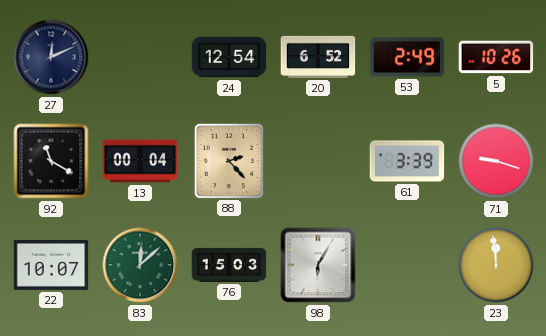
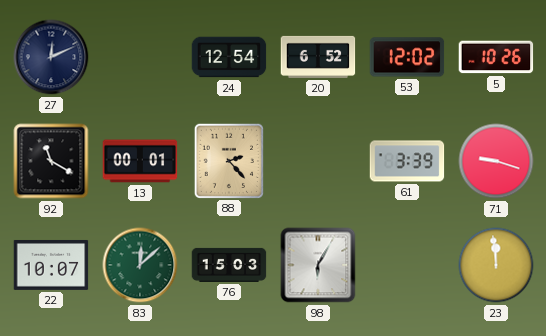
53: 2:49 -> 12:02
13: 00:04 -> 00:01
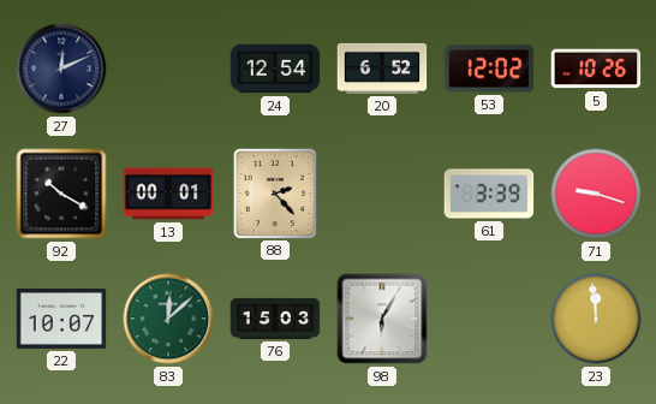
92: 11:20 -> 10:20
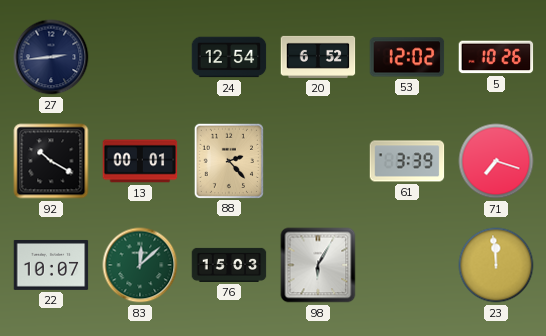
27: 12:11 -> 2:44
71: 9:18 -> 7:18
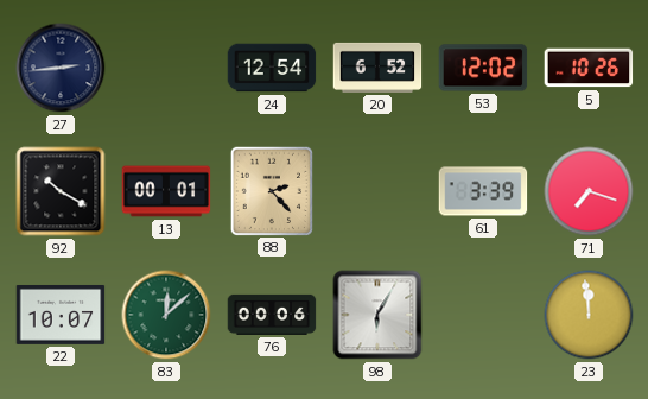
76: 15:03 -> 00:06
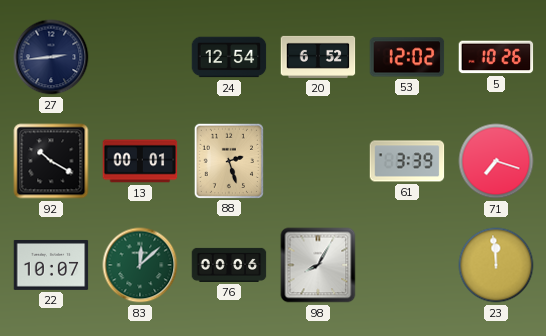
88: 2:23 -> 2:27
98: 6:05 -> 8:05
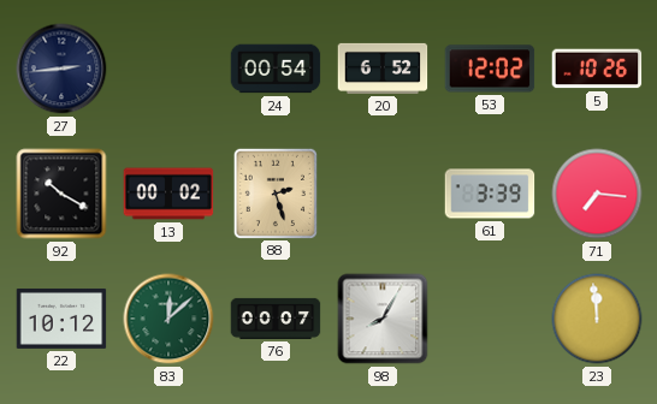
24: 12:54 -> 00:54
13: 00:01 -> 00:02
71: 7:18 -> 7:16
22: 10:07 -> 10:12
76: 00:06 -> 00:07
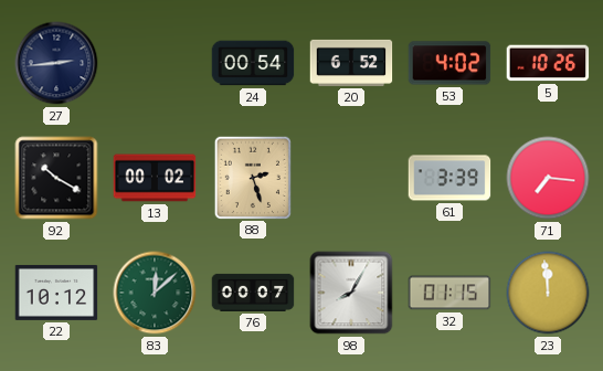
53: 12:02 -> 4:02
32: none -> 01:15
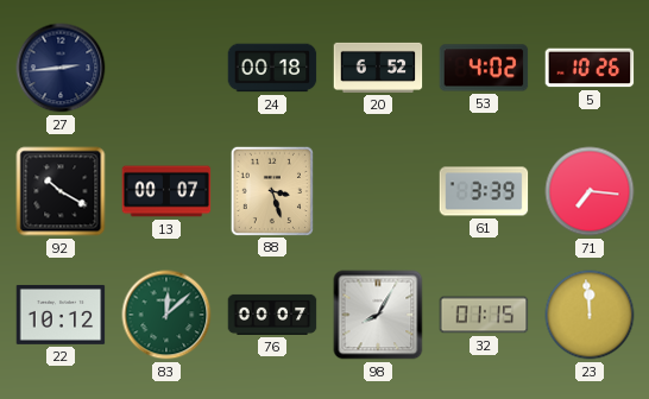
24: 00:54 -> 00:18
13: 00:02 -> 00:07
88: 2:27 -> 3:27
